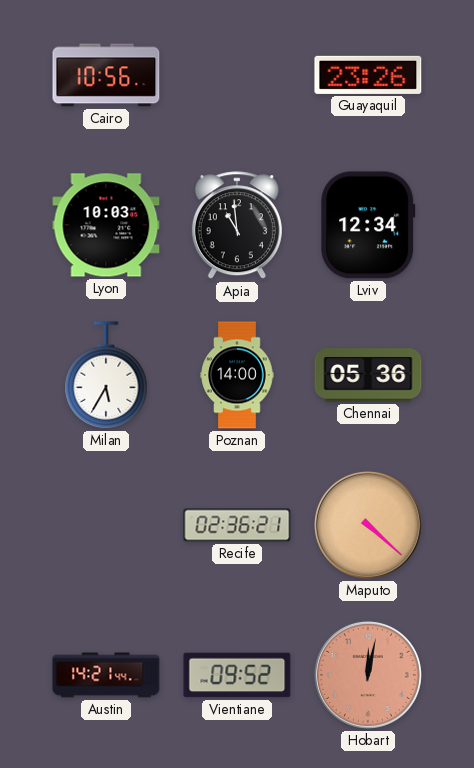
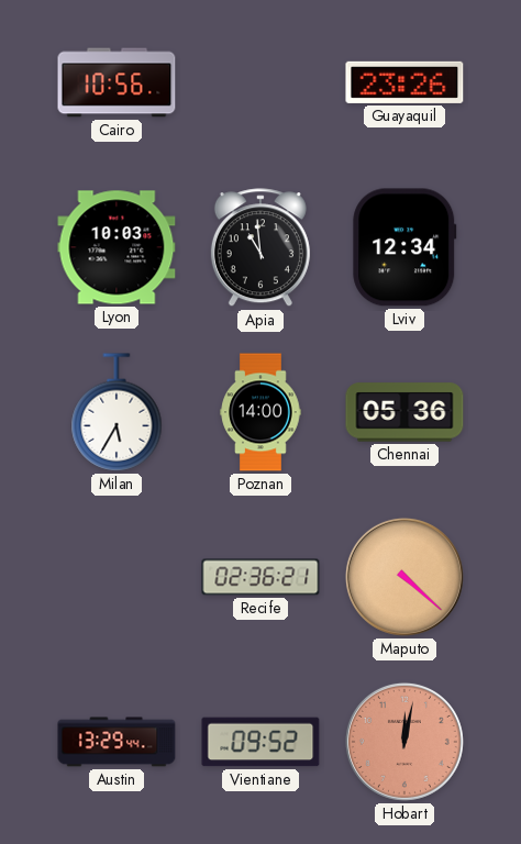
Austin: 14:21 -> 13:29
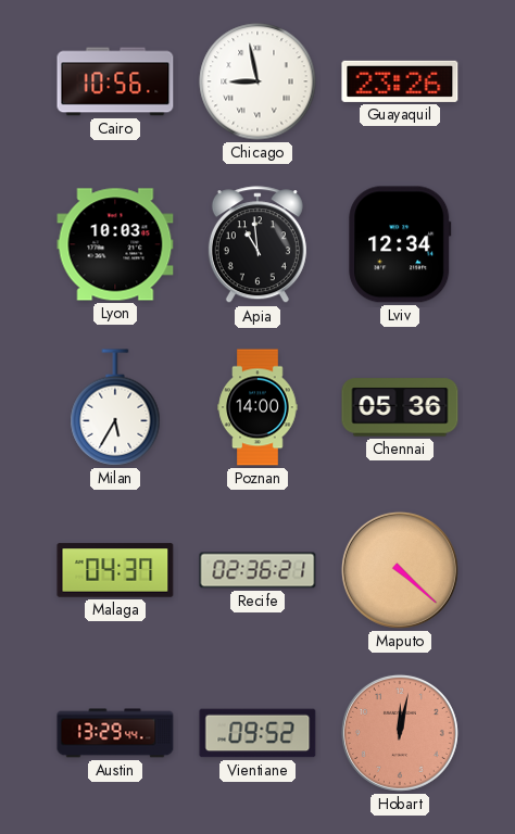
Chicago: none -> 8:58
Malaga: none -> 04:37
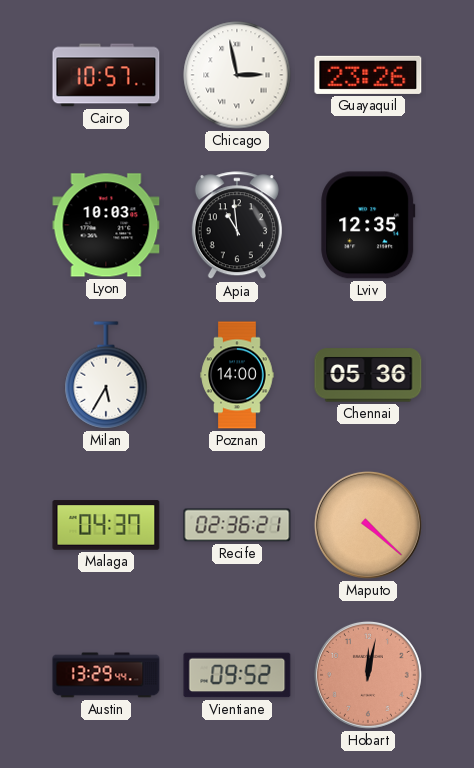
Cairo: 10:56 -> 10:57
Chicago: 8:58 -> 2:58
Lviv: 12:34 -> 12:35
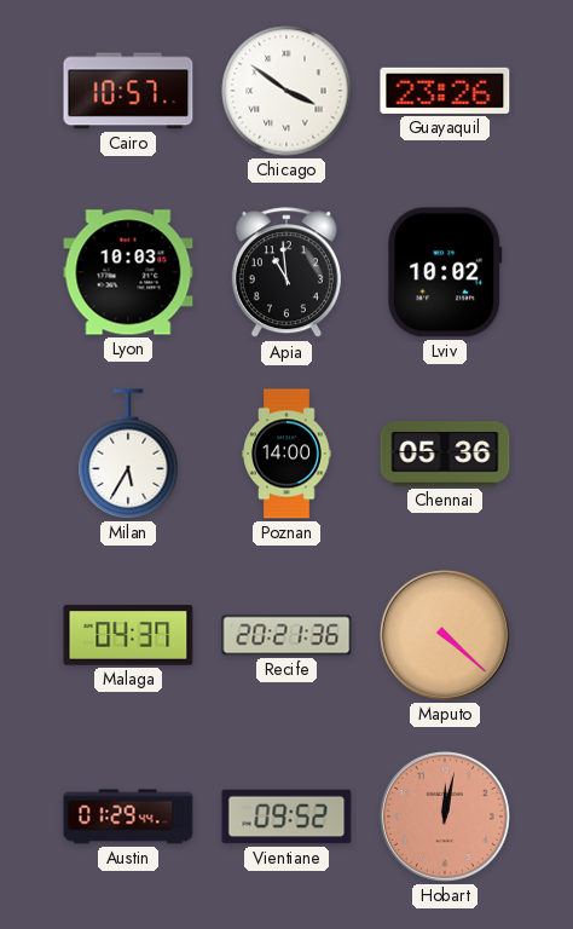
Chicago: 2:58 -> 3:51
Lviv: 12:35 -> 10:02
Recife: 02:36 -> 20:21
Austin: 13:29 -> 01:29
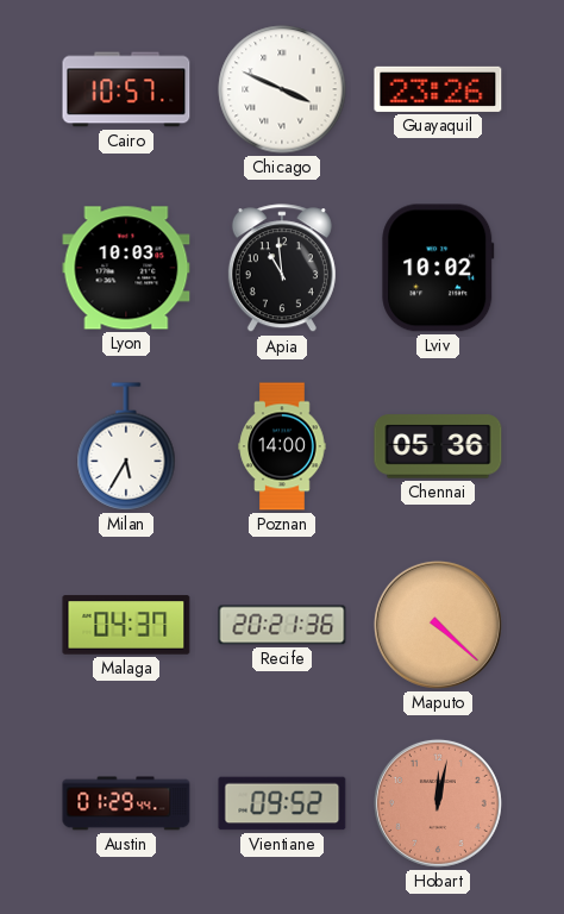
Chicago: 3:51 -> 3:49
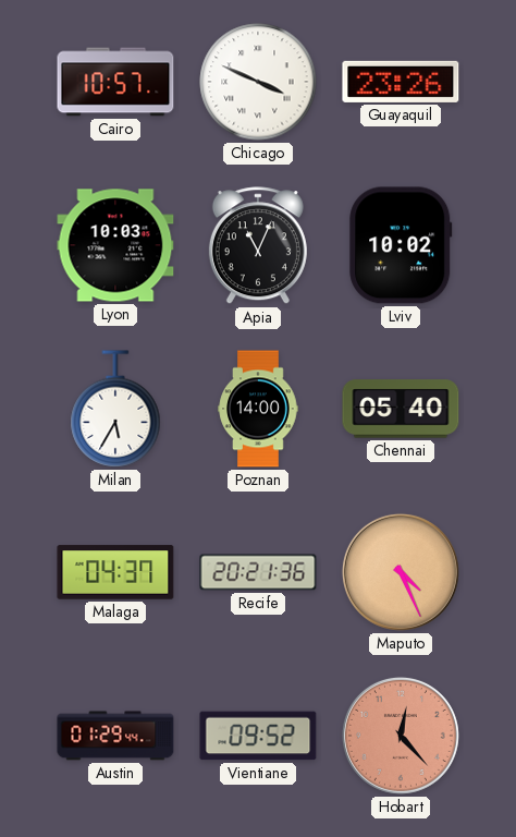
Apia: 10:59 -> 11:04
Chennai: 05:36 -> 05:40
Maputo: 4:22 -> 4:26
Hobart: 12:02 -> 12:23
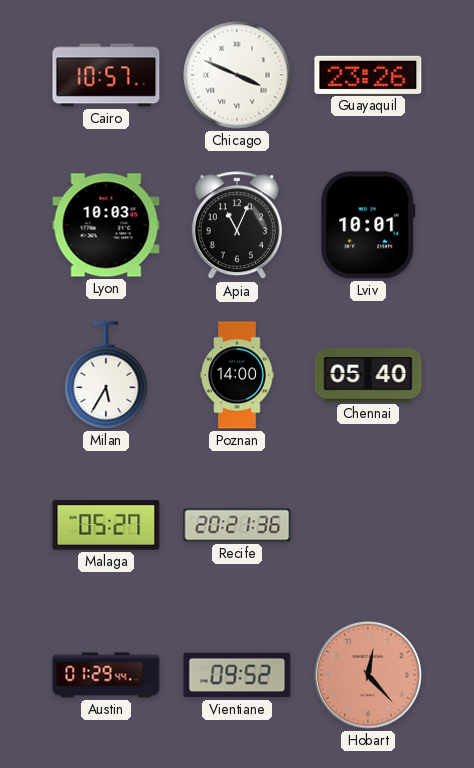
Lviv: 10:02 -> 10:01
Malaga: 04:37 -> 05:27
Maputo: 4:26 -> none
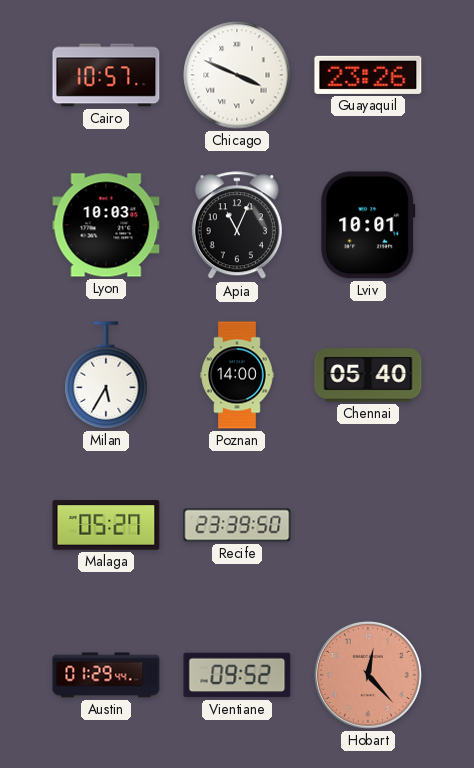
Recife: 20:21 -> 23:39
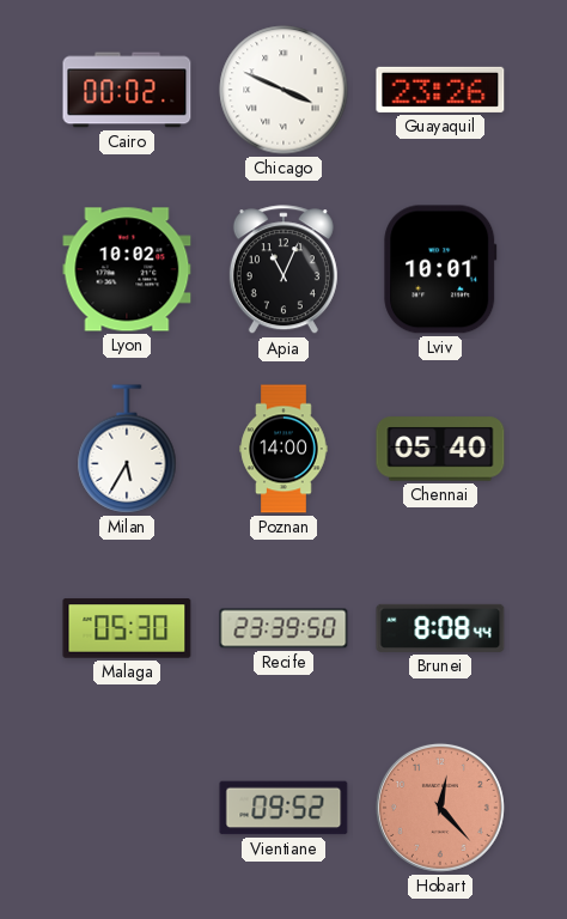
Cairo: 10:57 -> 00:02
Lyon: 10:03 -> 10:02
Malaga: 05:27 -> 05:30
Brunei: none -> 8:08
Austin: 01:29 -> none
